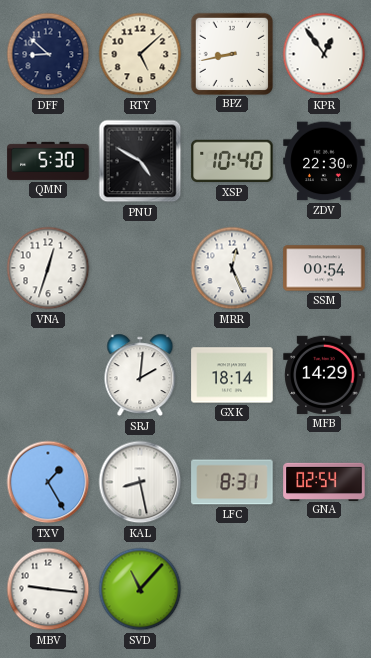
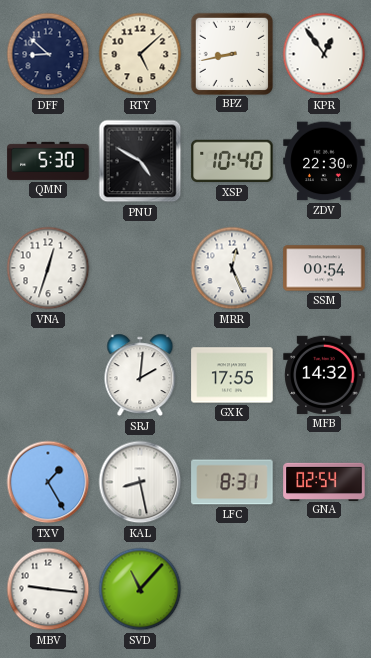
GXK: 18:14 -> 17:55
MFB: 14:29 -> 14:32
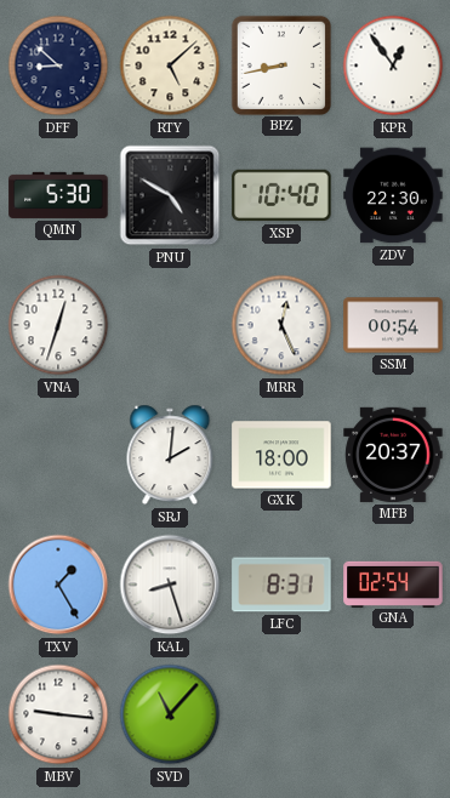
GXK: 17:55 -> 18:00
MFB: 14:32 -> 20:37
KAL: 8:28 -> 8:27
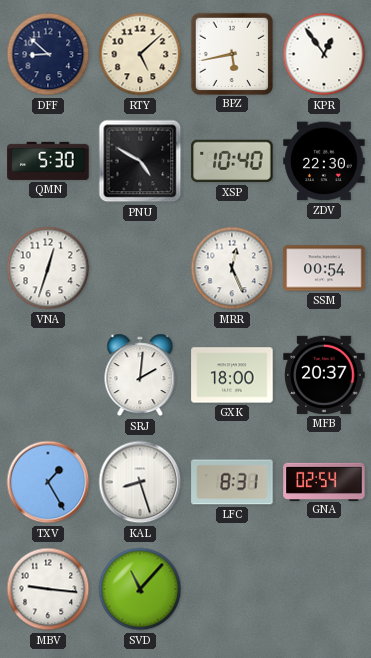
BPZ: 8:43 -> 5:43
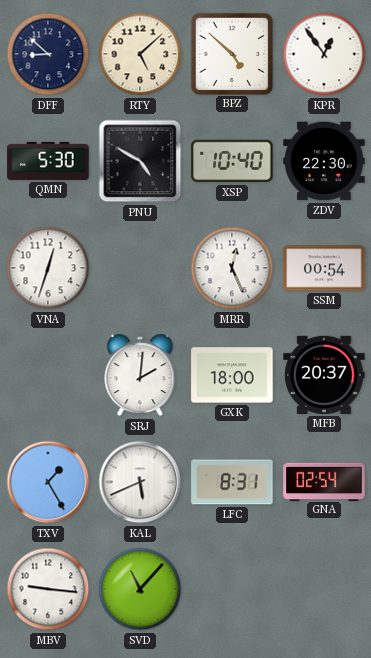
BPZ: 5:43 -> 4:52
KAL: 8:27 -> 5:41
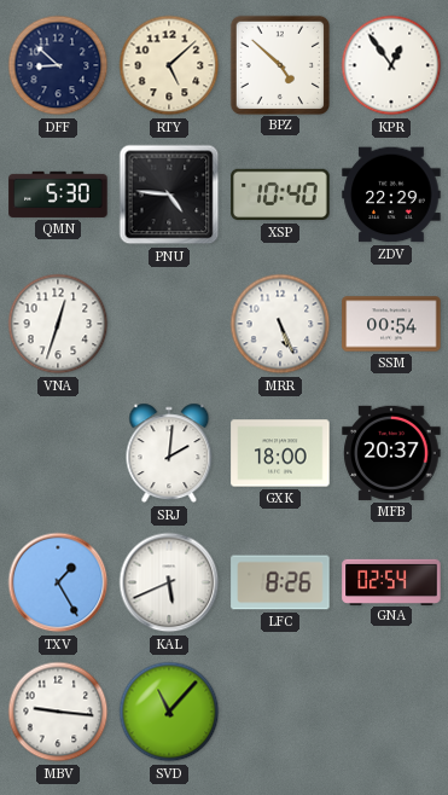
PNU: 4:50 -> 4:46
ZDV: 22:30 -> 22:29
MRR: 12:26 -> 5:26
LFC: 8:31 -> 8:26
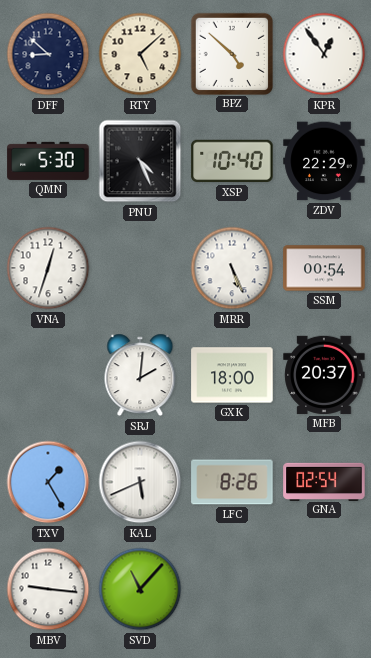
PNU: 4:46 -> 4:26
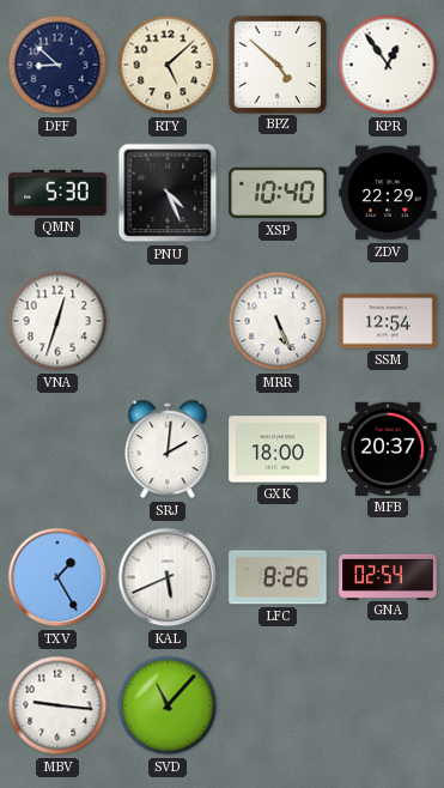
SSM: 00:54 -> 12:54
